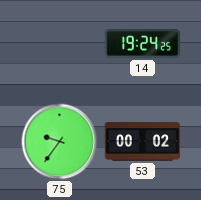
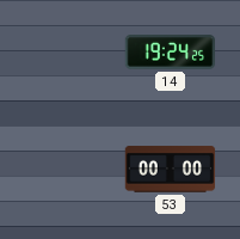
75: 9:36 -> none
53: 00:02 -> 00:00
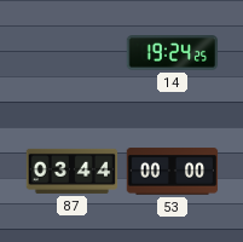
87: none -> 03:44
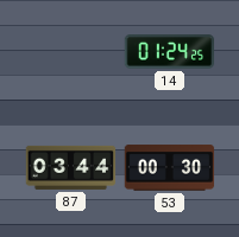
14: 19:24 -> 01:24
53: 00:00 -> 00:30
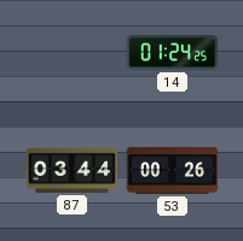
53: 00:30 -> 00:26
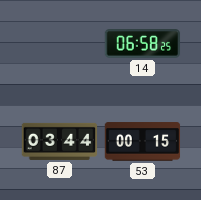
14: 01:24 -> 06:58
53: 00:26 -> 00:15
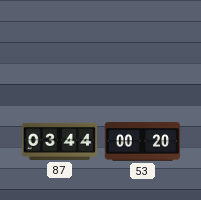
14: 06:58 -> none
53: 00:15 -> 00:20
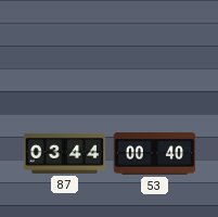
53: 00:20 -> 00:40
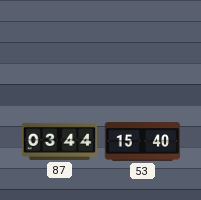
53: 00:40 -> 15:40
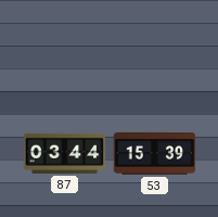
53: 15:40 -> 15:39
